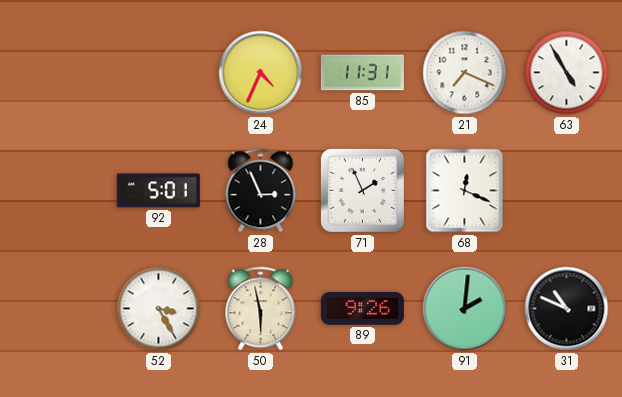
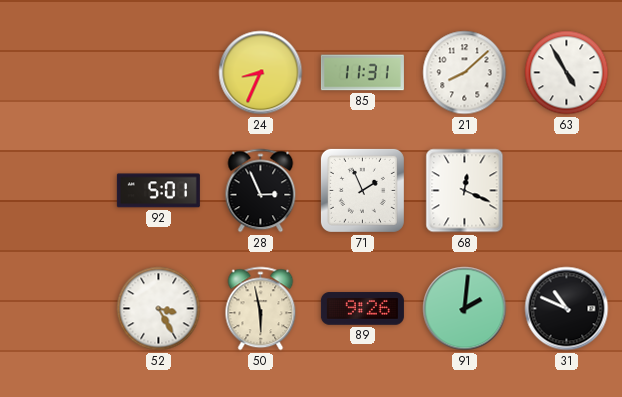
24: 4:34 -> 8:34
21: 7:19 -> 8:08
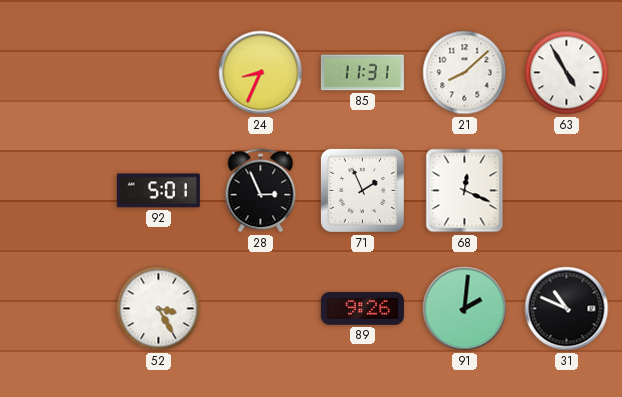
50: 5:58 -> none
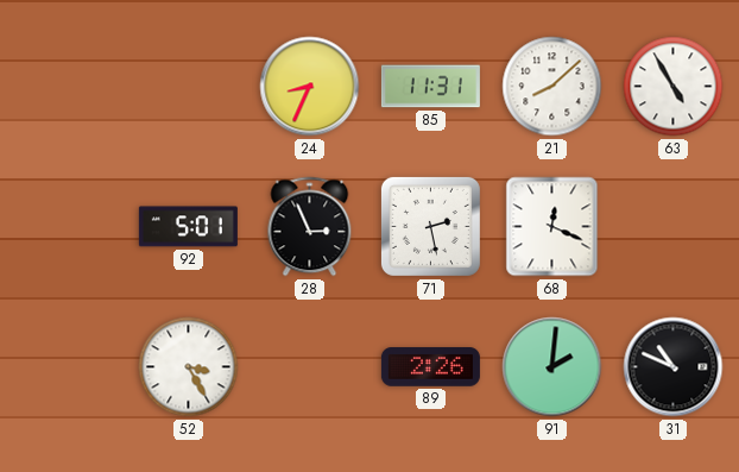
71: 1:56 -> 2:28
89: 9:26 -> 2:26
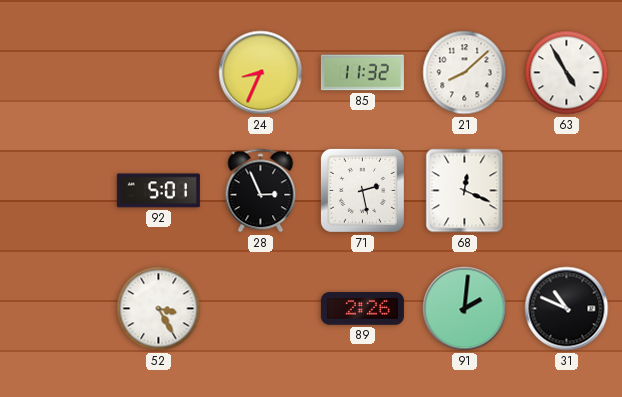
85: 11:31 -> 11:32
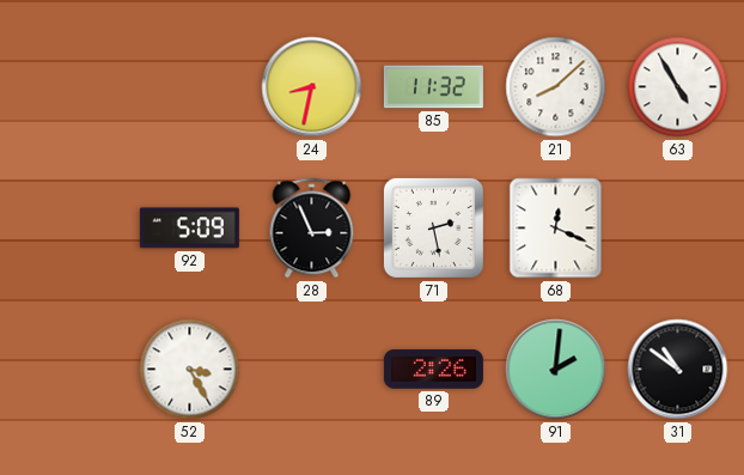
24: 8:34 -> 8:32
92: 5:01 -> 5:09
31: 10:49 -> 10:51
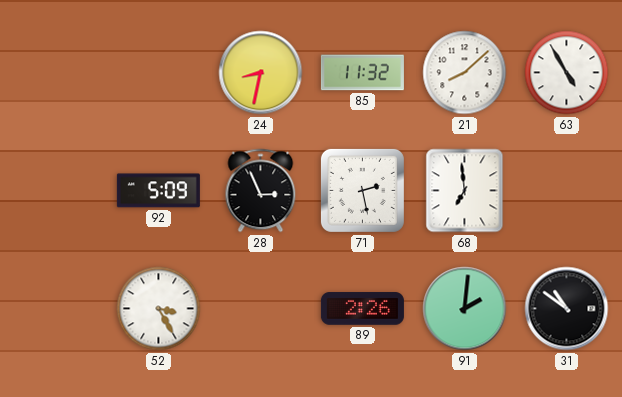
68: 12:19 -> 6:59
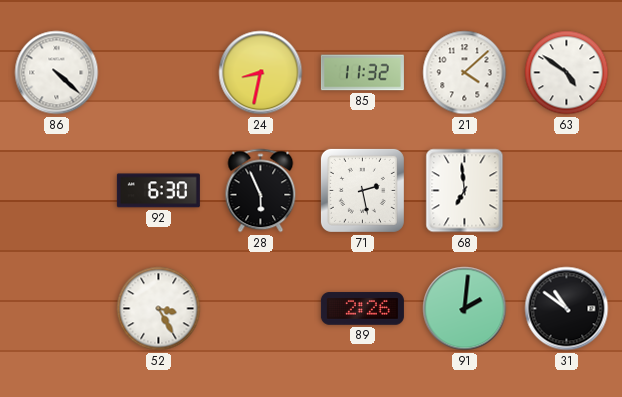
86: none -> 4:22
21: 8:08 -> 4:08
63: 4:55 -> 4:51
92: 5:09 -> 6:30
28: 2:56 -> 5:56
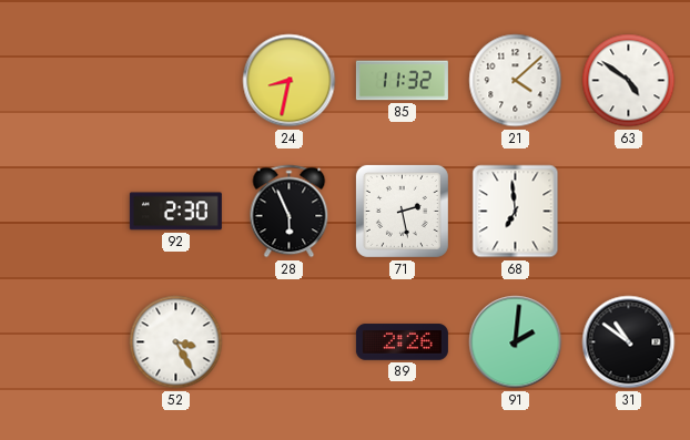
86: 4:22 -> none
92: 6:30 -> 2:30
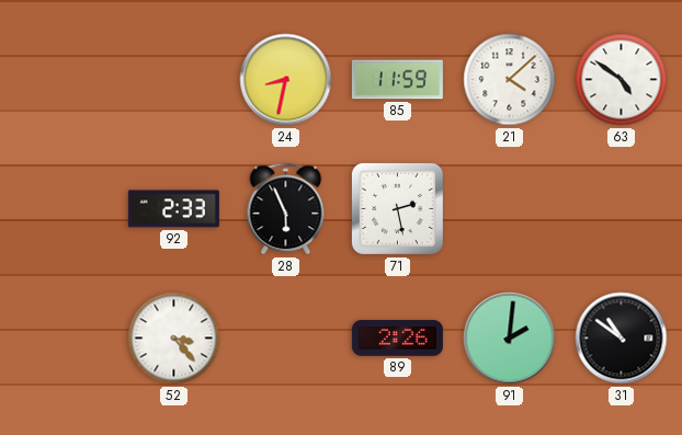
85: 11:32 -> 11:59
92: 2:30 -> 2:33
68: 6:59 -> none
52: 3:25 -> 3:23
